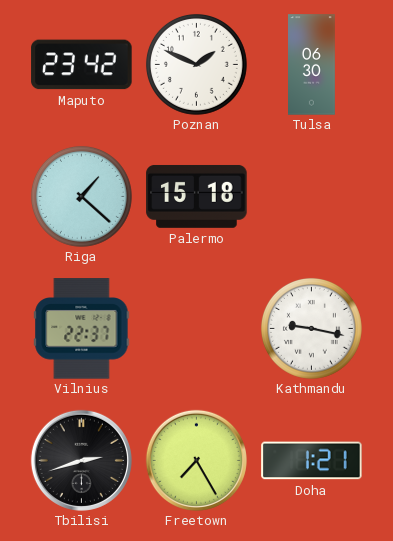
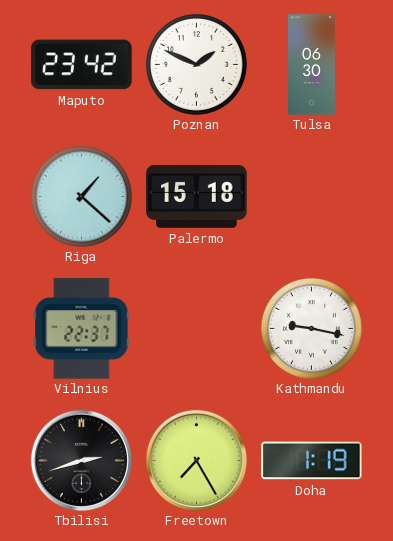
Doha: 1:21 -> 1:19
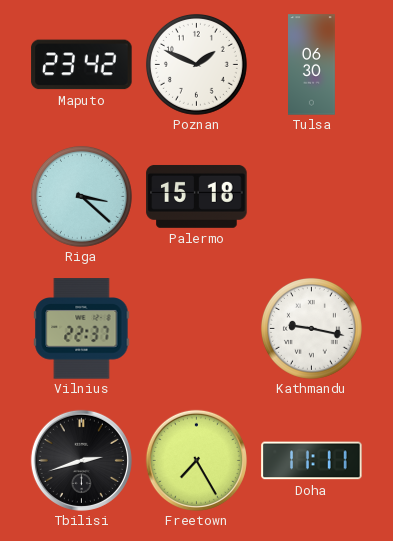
Riga: 1:22 -> 3:22
Doha: 1:19 -> 11:11
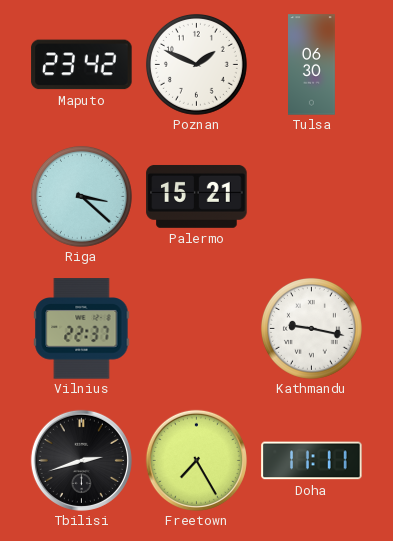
Palermo: 15:18 -> 15:21
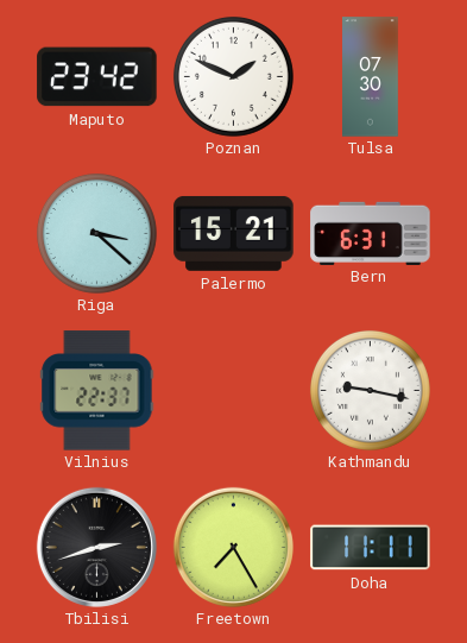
Tulsa: 06:30 -> 07:30
Bern: none -> 6:31
